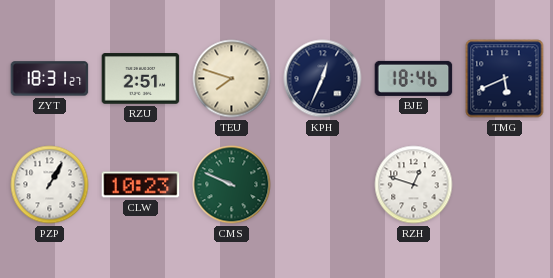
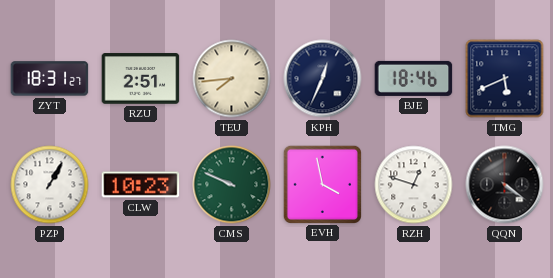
TEU: 7:48 -> 7:44
EVH: none -> 3:58
QQN: none -> 4:21
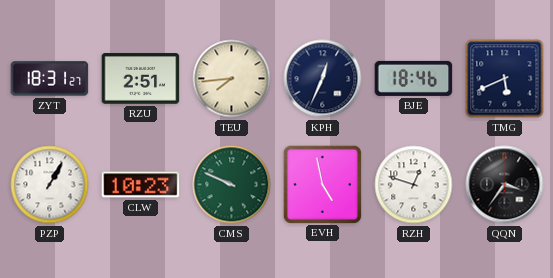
EVH: 3:58 -> 4:58
QQN: 4:21 -> 3:36
